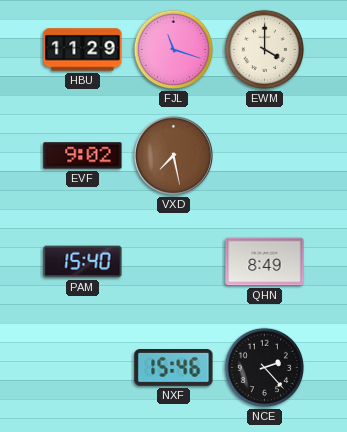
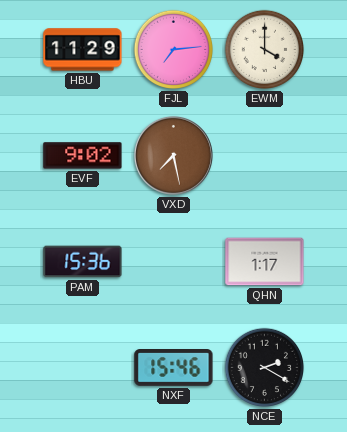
FJL: 11:18 -> 7:14
PAM: 15:40 -> 15:36
QHN: 8:49 -> 1:17
NCE: 2:23 -> 2:20
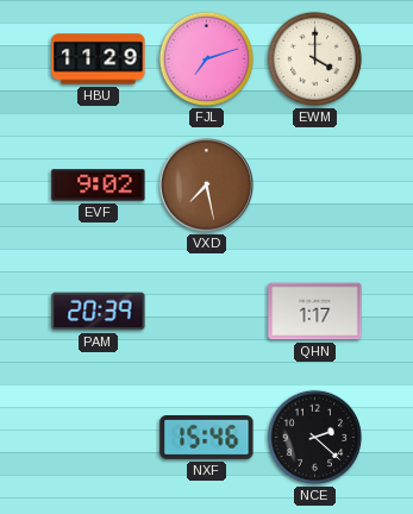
FJL: 7:14 -> 7:12
PAM: 15:36 -> 20:39
NCE: 2:20 -> 2:22
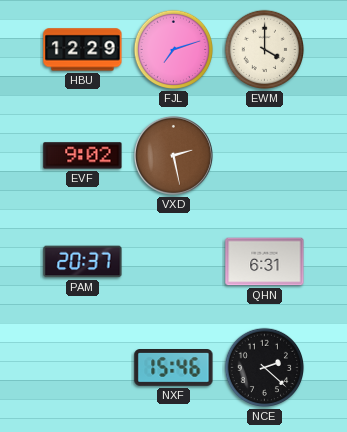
HBU: 11:29 -> 12:29
VXD: 7:28 -> 2:28
PAM: 20:39 -> 20:37
QHN: 1:17 -> 6:31
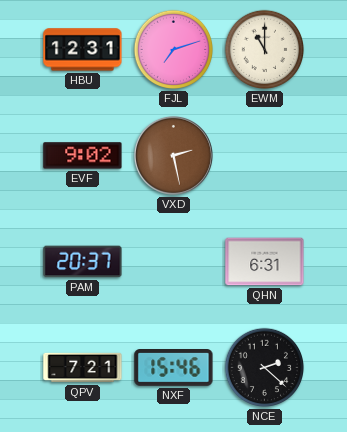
HBU: 12:29 -> 12:31
EWM: 4:00 -> 11:00
QPV: none -> 7:21
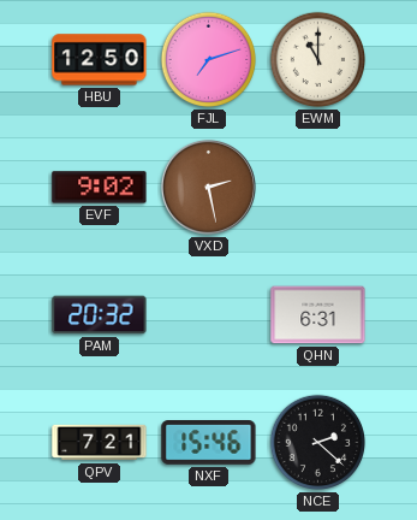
HBU: 12:31 -> 12:50
PAM: 20:37 -> 20:32
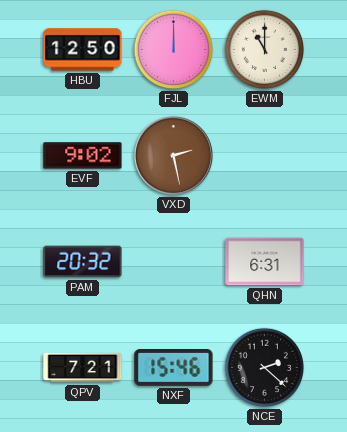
FJL: 7:12 -> 12:00
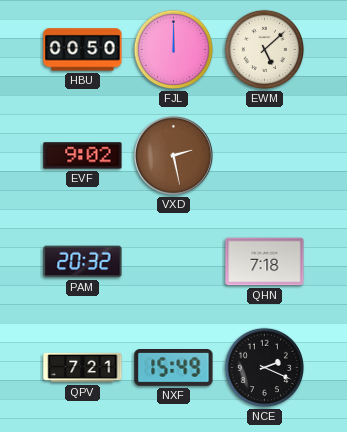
HBU: 12:50 -> 00:50
EWM: 11:00 -> 5:08
QHN: 6:31 -> 7:18
NXF: 15:46 -> 15:49
NCE: 2:22 -> 2:19
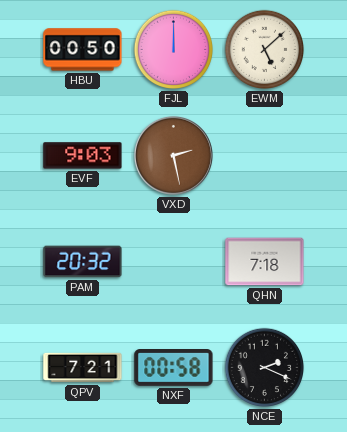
EVF: 9:02 -> 9:03
NXF: 15:49 -> 00:58
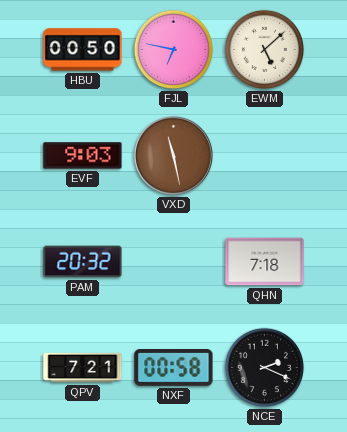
FJL: 12:00 -> 6:47
VXD: 2:28 -> 11:28
